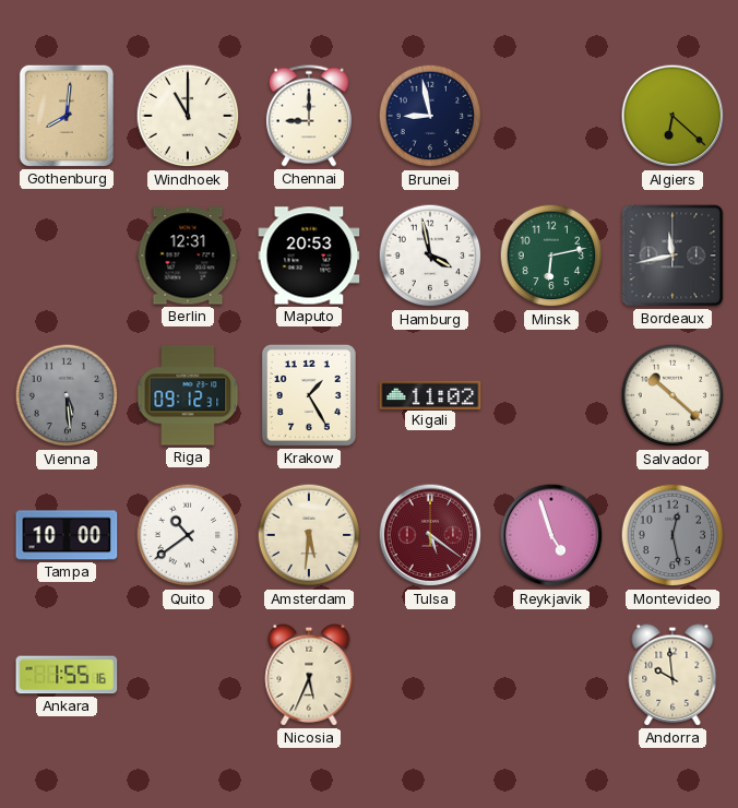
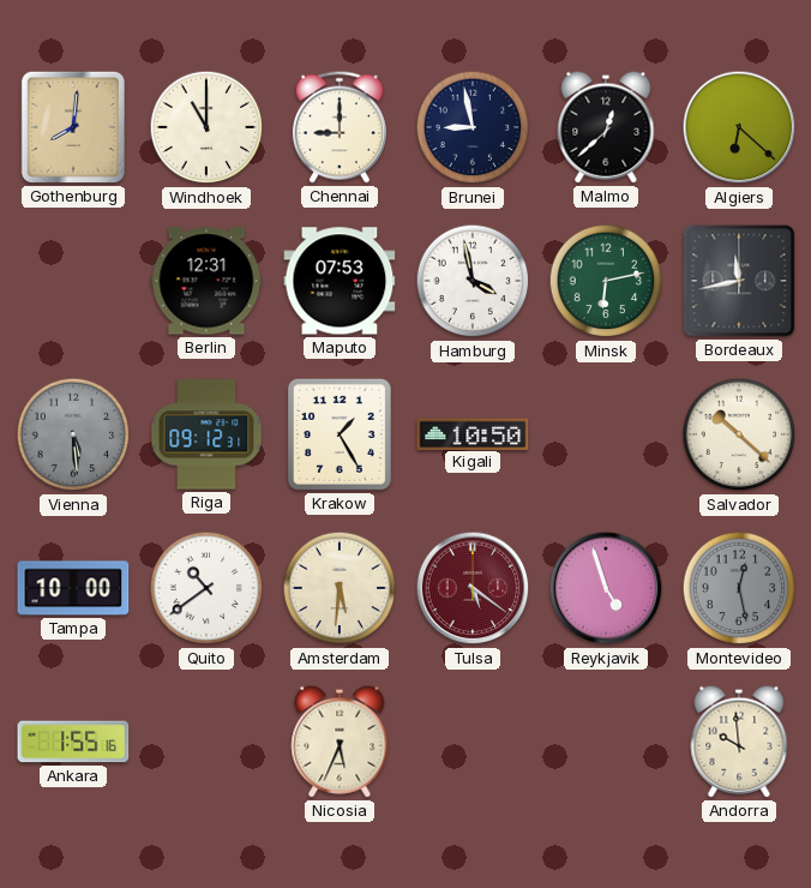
Malmo: none -> 12:38
Maputo: 20:53 -> 07:53
Kigali: 11:02 -> 10:50
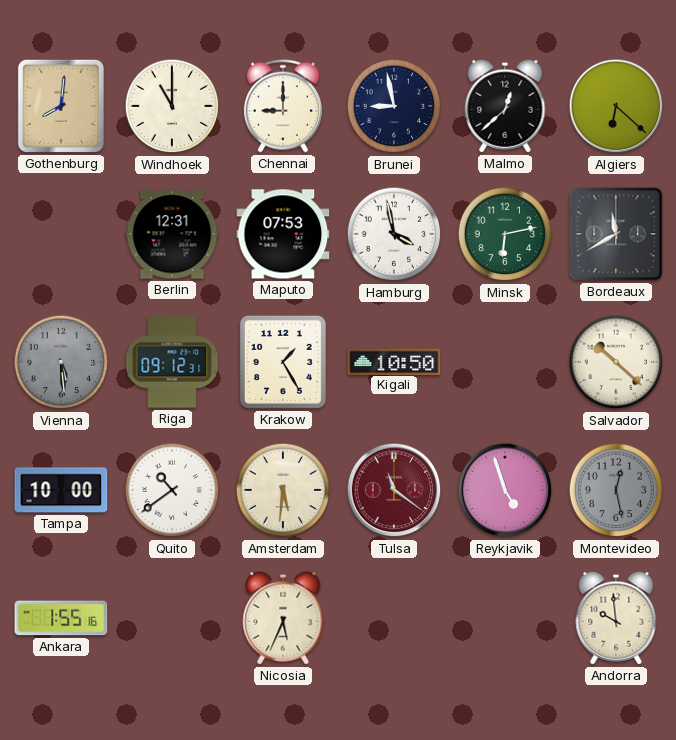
Bordeaux: 11:43 -> 11:40
Tulsa: 5:21 -> 11:21
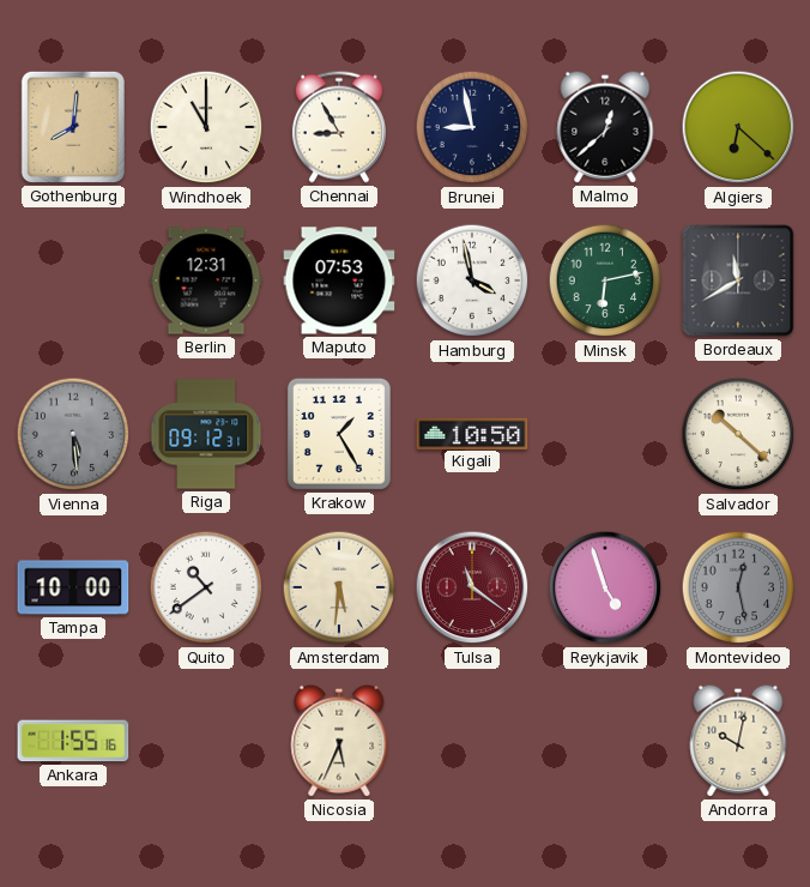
Chennai: 9:00 -> 8:55
Andorra: 9:59 -> 10:02
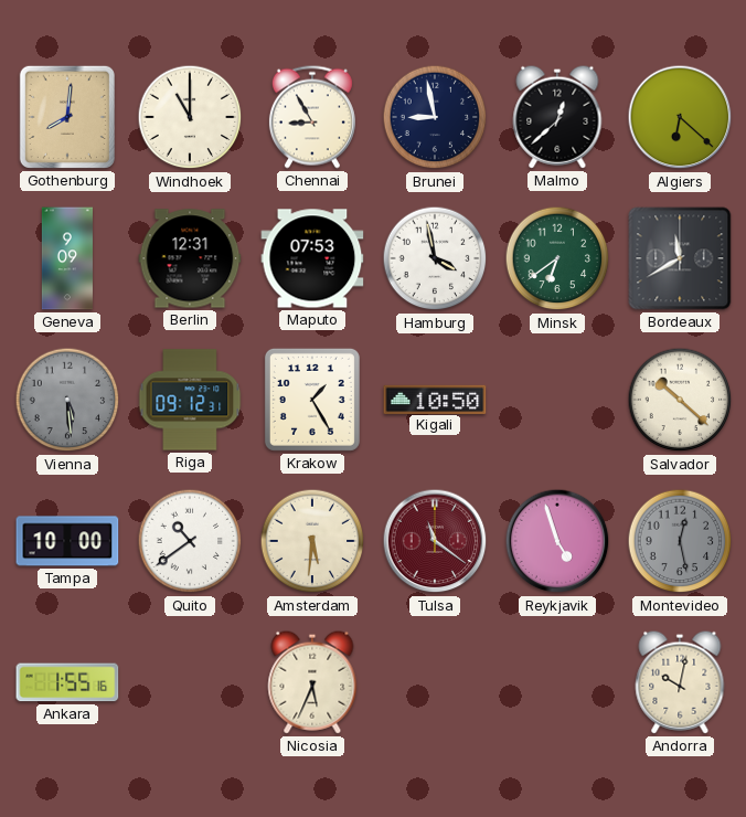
Geneva: none -> 9:09
Minsk: 6:13 -> 6:39
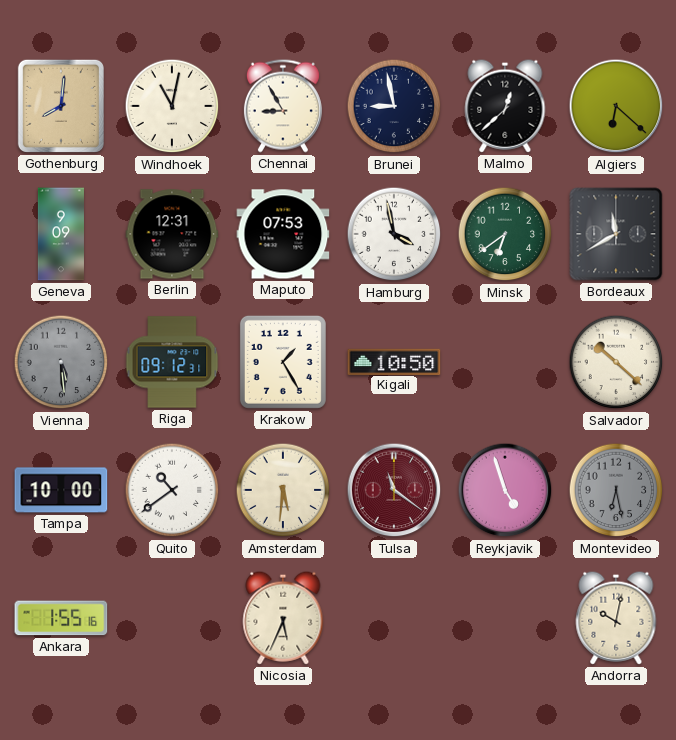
Windhoek: 11:00 -> 11:02
Montevideo: 12:28 -> 6:28
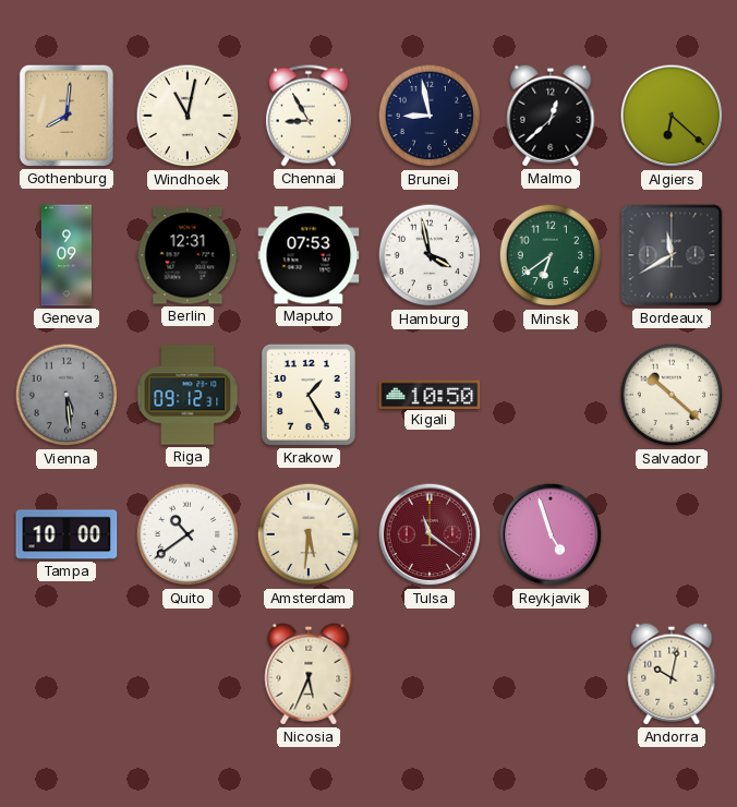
Montevideo: 6:28 -> none
Ankara: 1:55 -> none
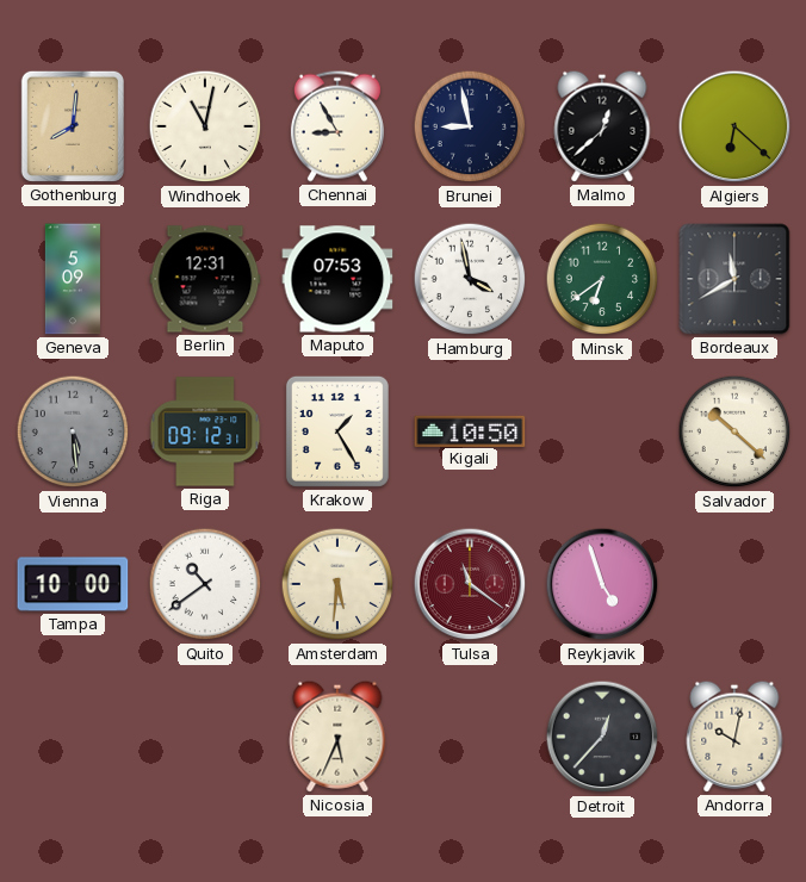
Geneva: 9:09 -> 5:09
Detroit: none -> 12:37
